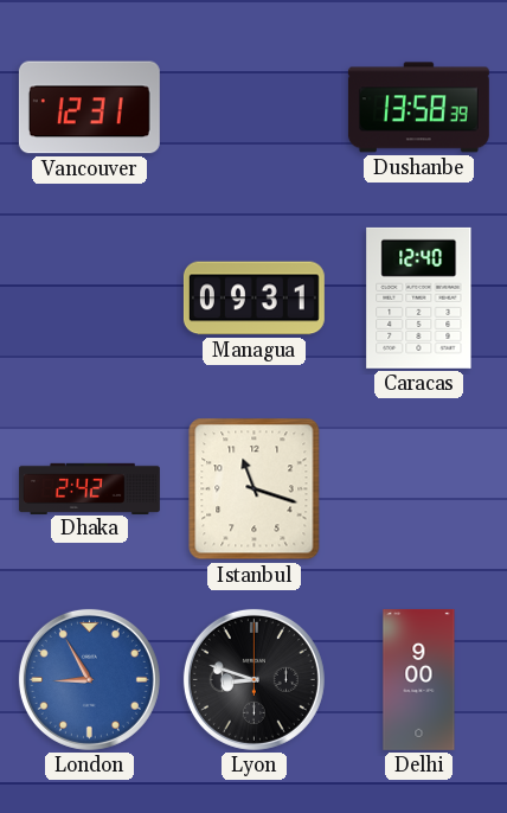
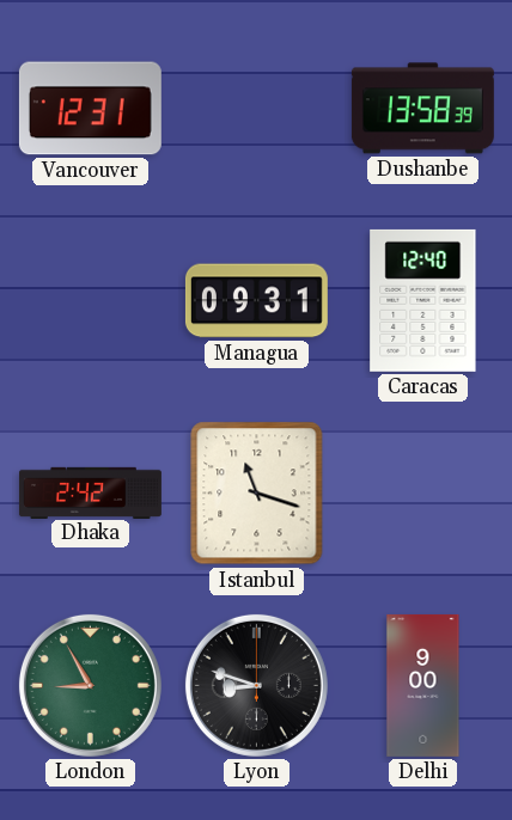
London dial: blue -> green
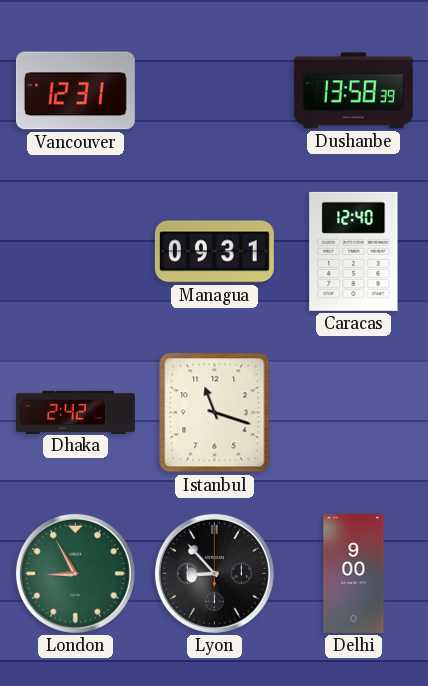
Lyon: 8:48 -> 8:53
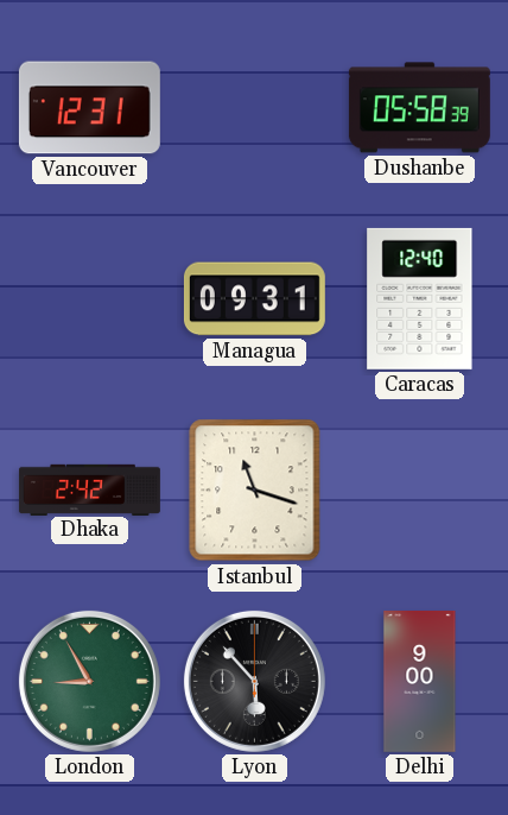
Dushanbe: 13:58 -> 05:58
Lyon: 8:53 -> 5:53
